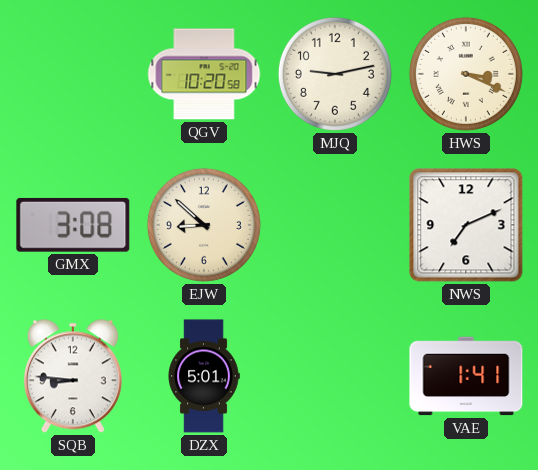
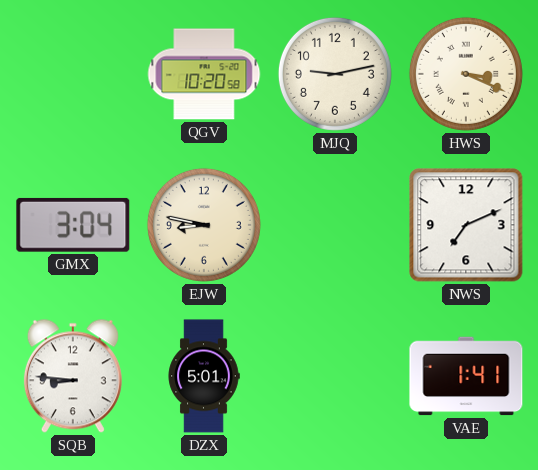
GMX: 3:08 -> 3:04
EJW: 8:52 -> 8:47
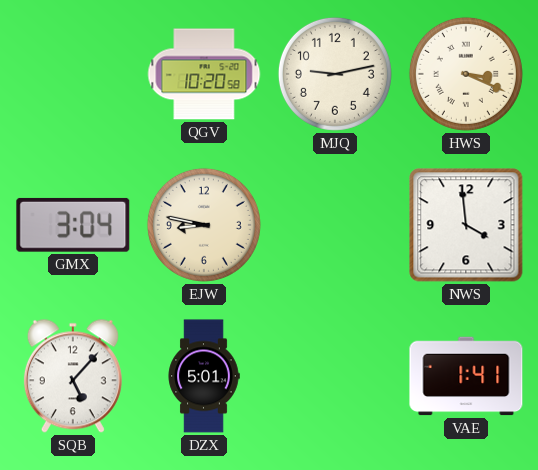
NWS: 7:11 -> 3:59
SQB: 8:46 -> 5:07
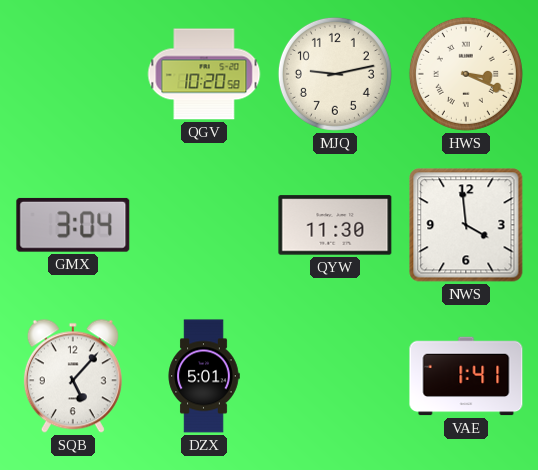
EJW: 8:47 -> none
QYW: none -> 11:30
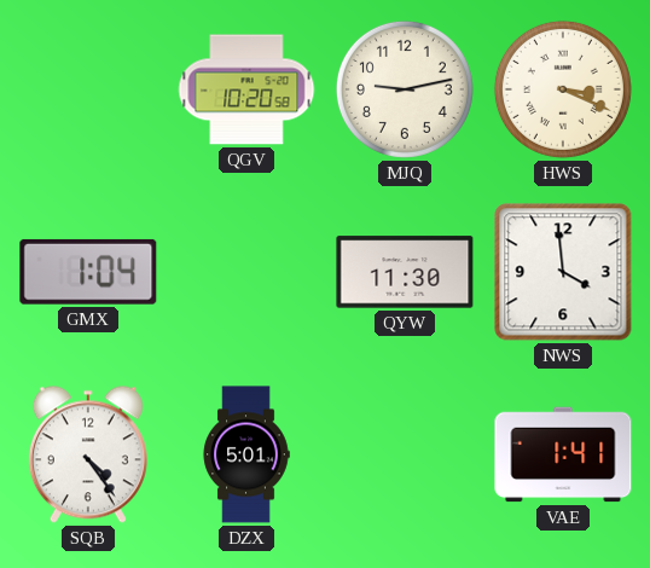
GMX: 3:04 -> 1:04
SQB: 5:07 -> 4:24
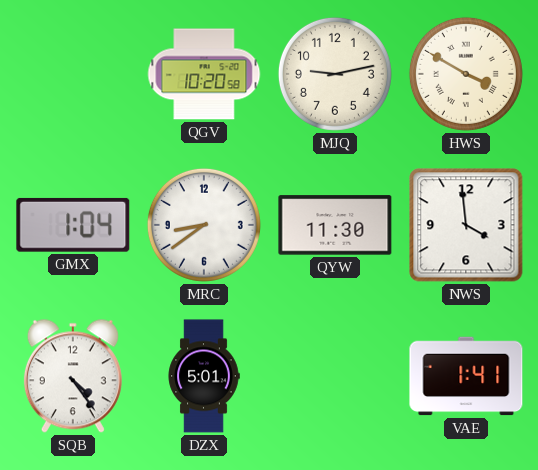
HWS: 3:19 -> 3:50
MRC: none -> 8:39
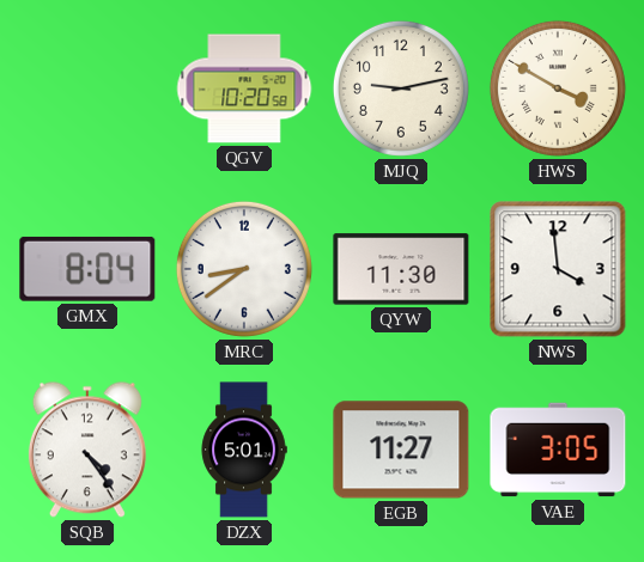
GMX: 1:04 -> 8:04
EGB: none -> 11:27
VAE: 1:41 -> 3:05
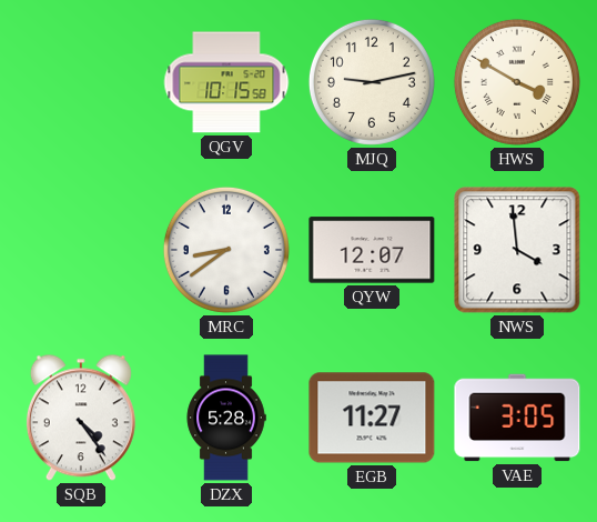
QGV: 10:20 -> 10:15
GMX: 8:04 -> none
QYW: 11:30 -> 12:07
DZX: 5:01 -> 5:28
